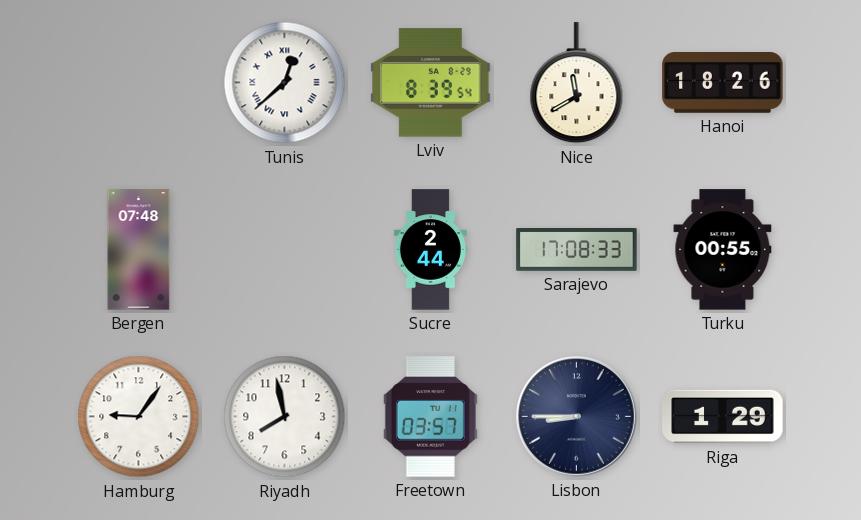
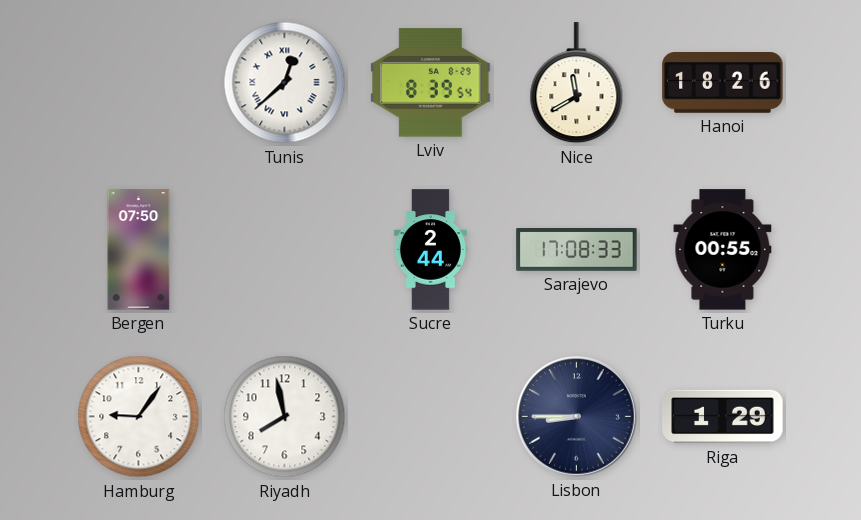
Bergen: 07:48 -> 07:50
Freetown: 03:57 -> none
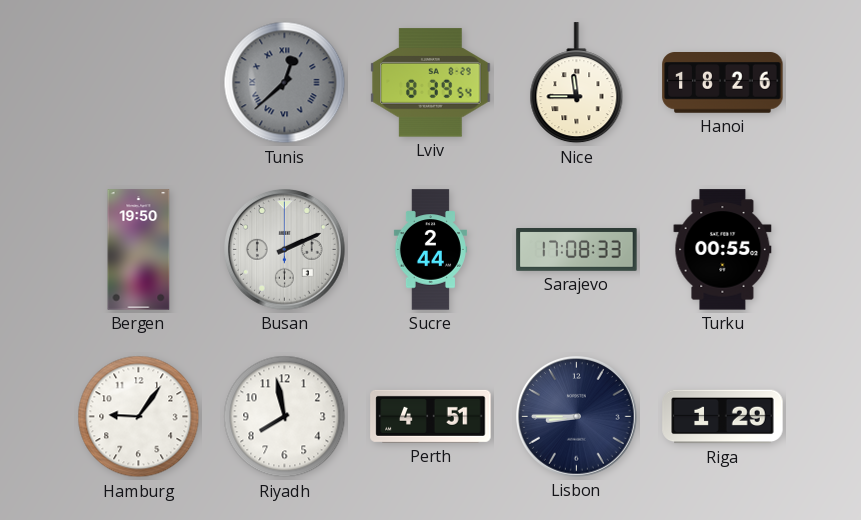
Tunis dial: white -> grey
Nice: 11:40 -> 11:45
Bergen: 07:50 -> 19:50
Busan: none -> 2:11
Perth: none -> 4:51
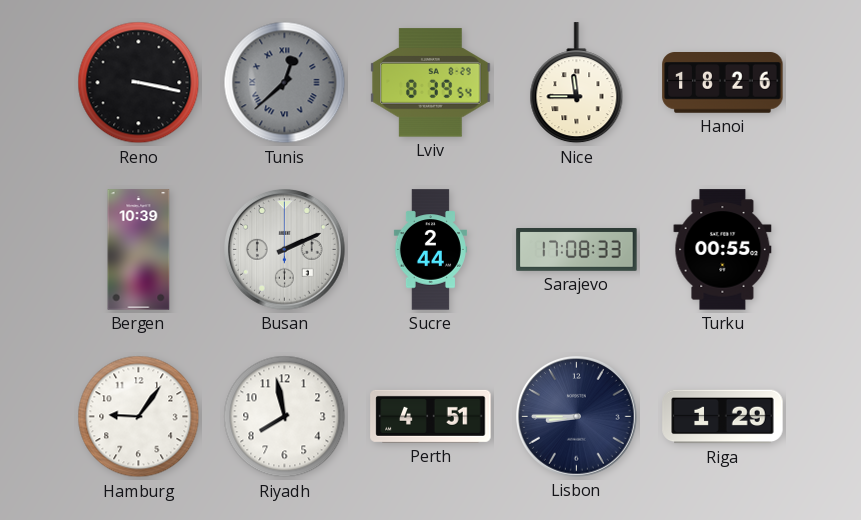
Reno: none -> 3:17
Bergen: 19:50 -> 10:39
